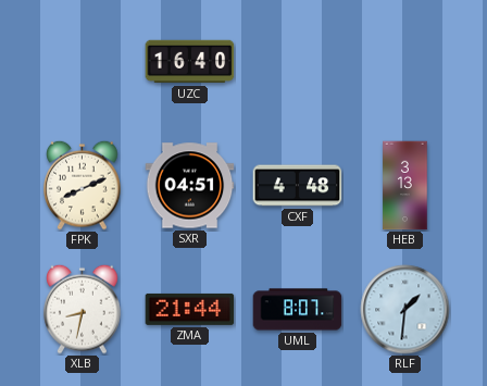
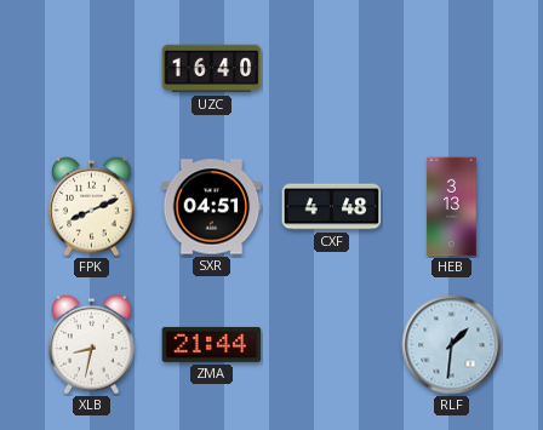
UML: 8:07 -> none
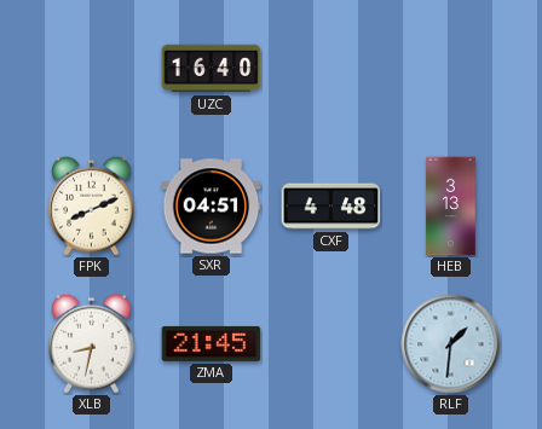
ZMA: 21:44 -> 21:45
